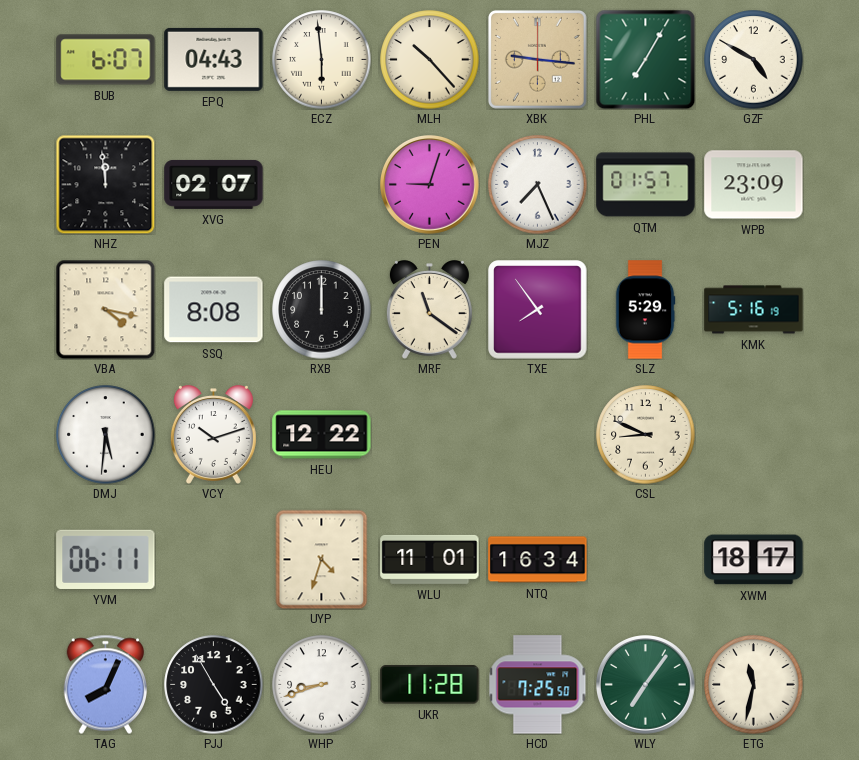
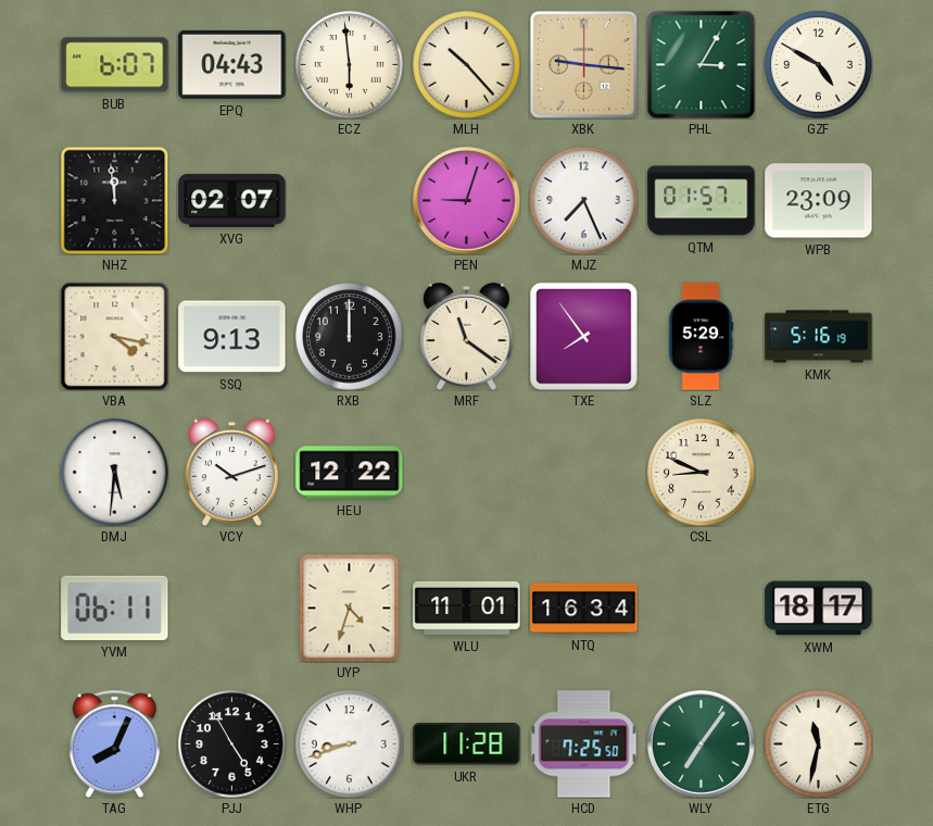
PHL: 7:05 -> 3:05
SSQ: 8:08 -> 9:13
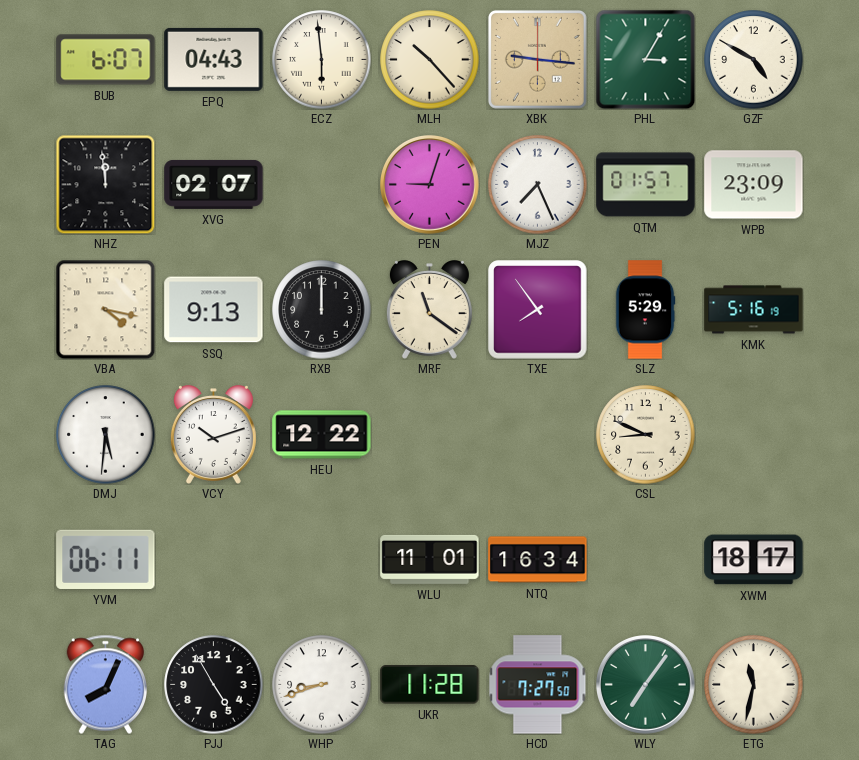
UYP: 4:33 -> none
HCD: 7:25 -> 7:27
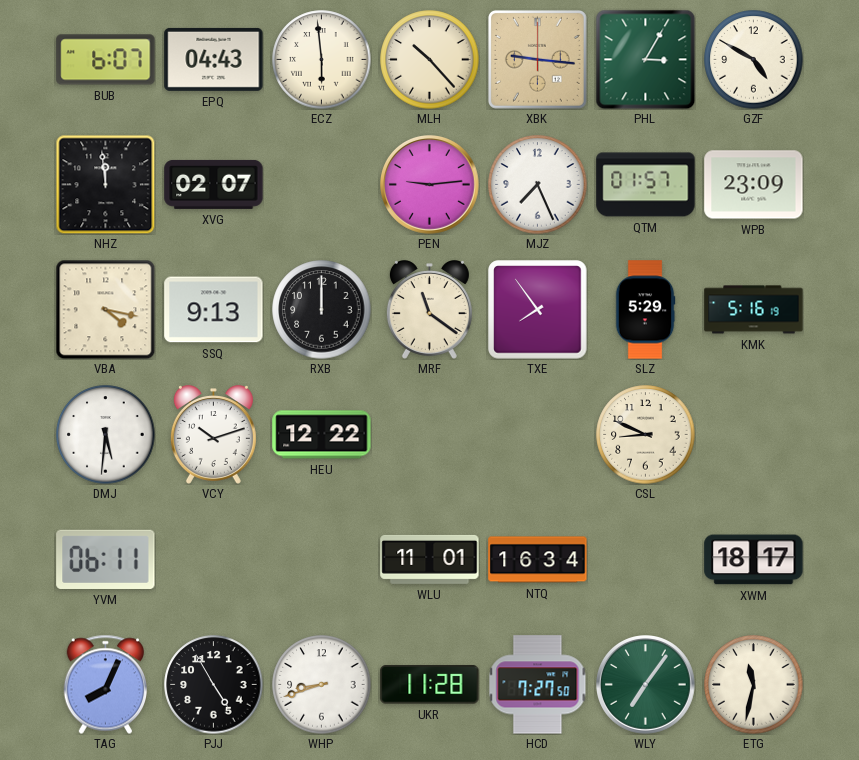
PEN: 9:03 -> 9:14
